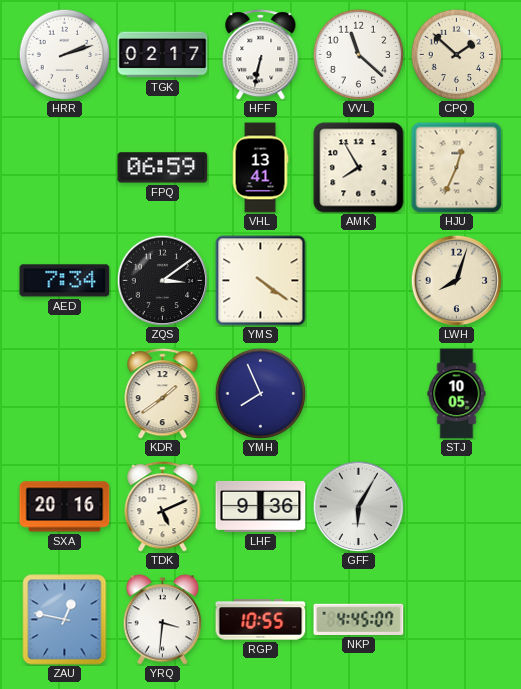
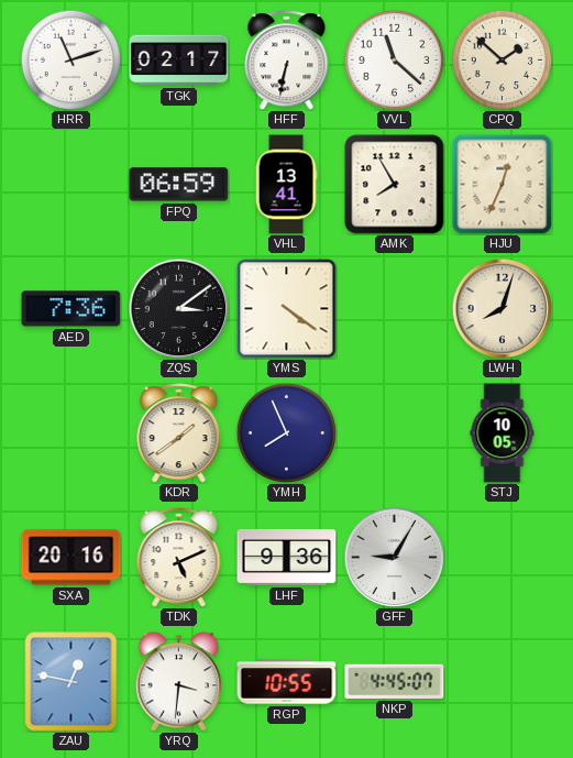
HRR: 2:12 -> 11:12
AED: 7:34 -> 7:36
GFF: 6:05 -> 9:05
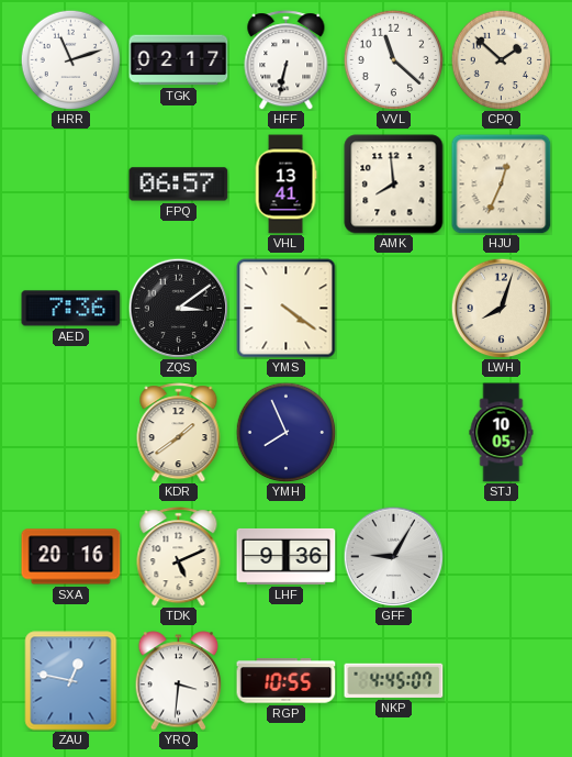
FPQ: 06:59 -> 06:57
AMK: 7:55 -> 7:59
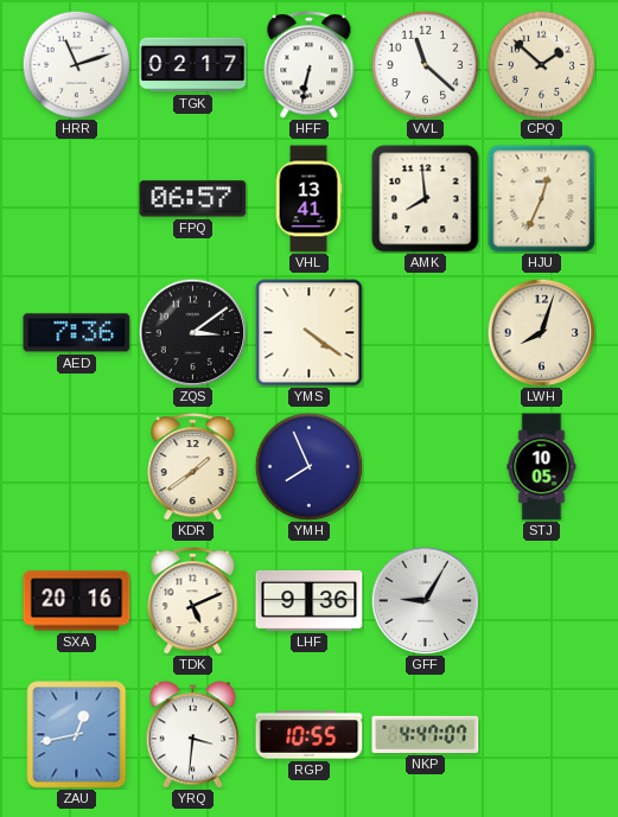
ZAU: 12:47 -> 12:43
NKP: 4:45 -> 4:47
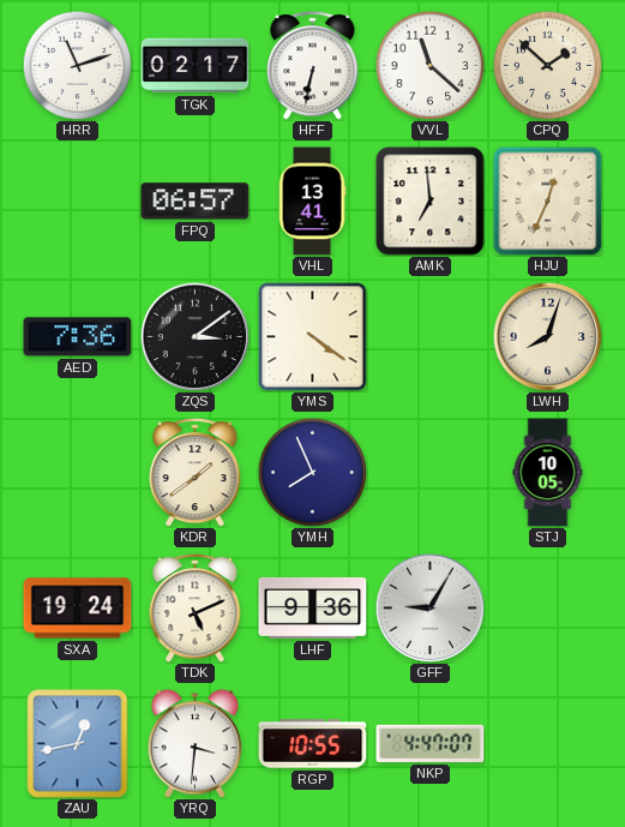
AMK: 7:59 -> 6:59
SXA: 20:16 -> 19:24
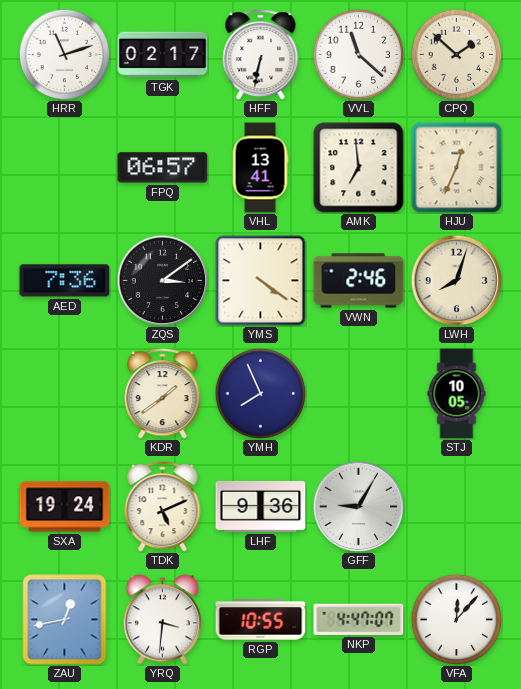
VWN: none -> 2:46
VFA: none -> 12:07
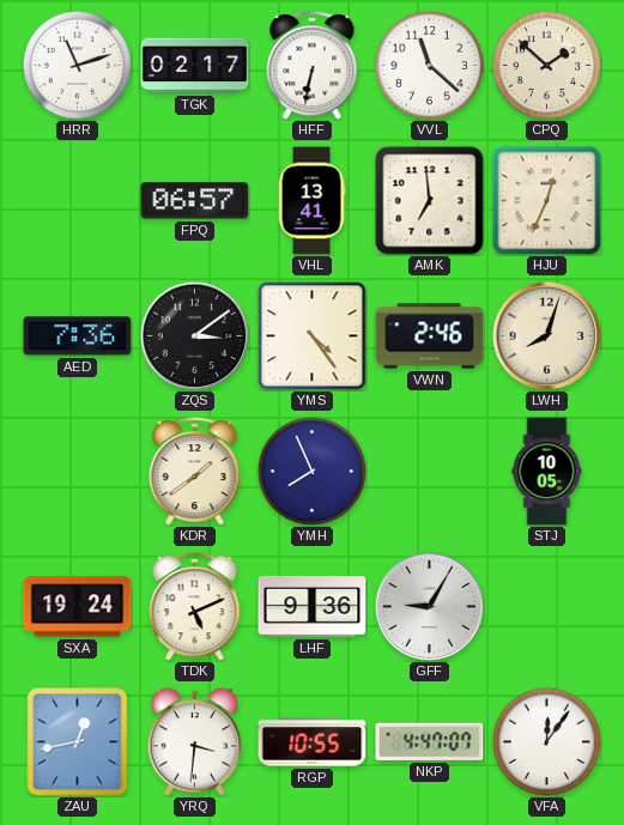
YMS: 4:21 -> 4:24
VFA: 12:07 -> 12:06
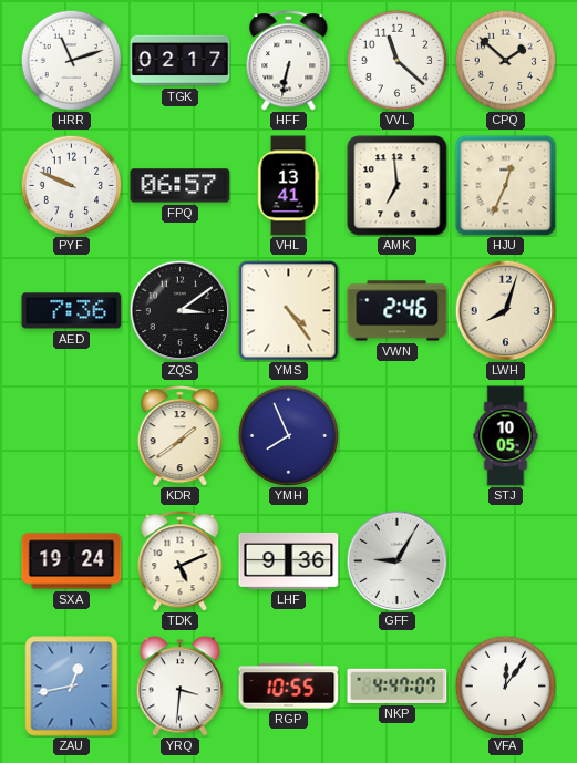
PYF: none -> 9:49
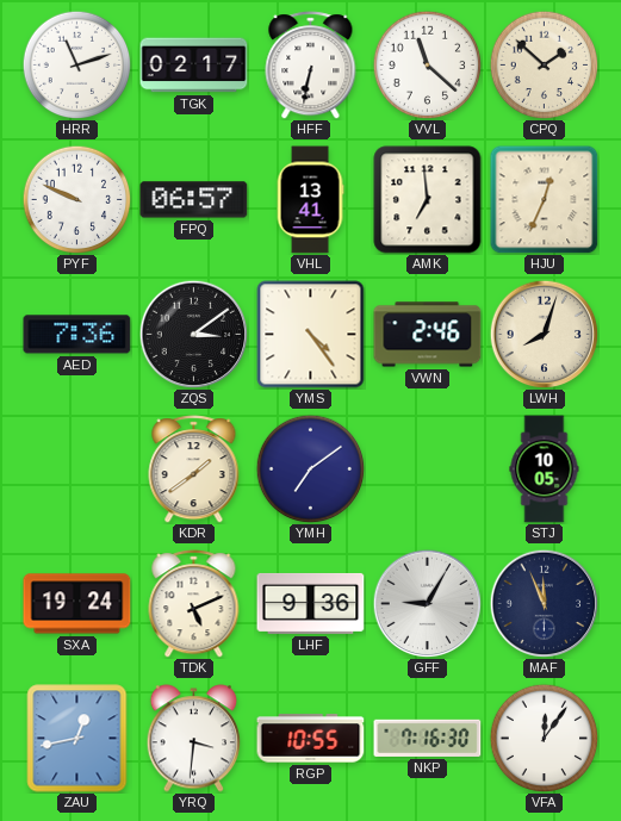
YMH: 7:56 -> 7:09
MAF: none -> 11:56
NKP: 4:47 -> 7:16
